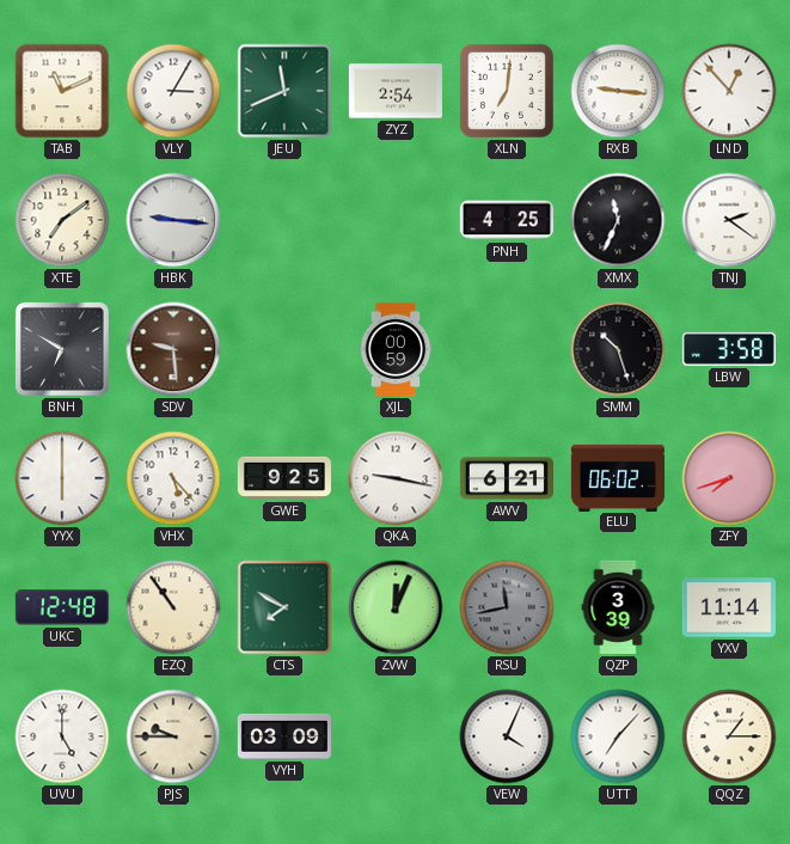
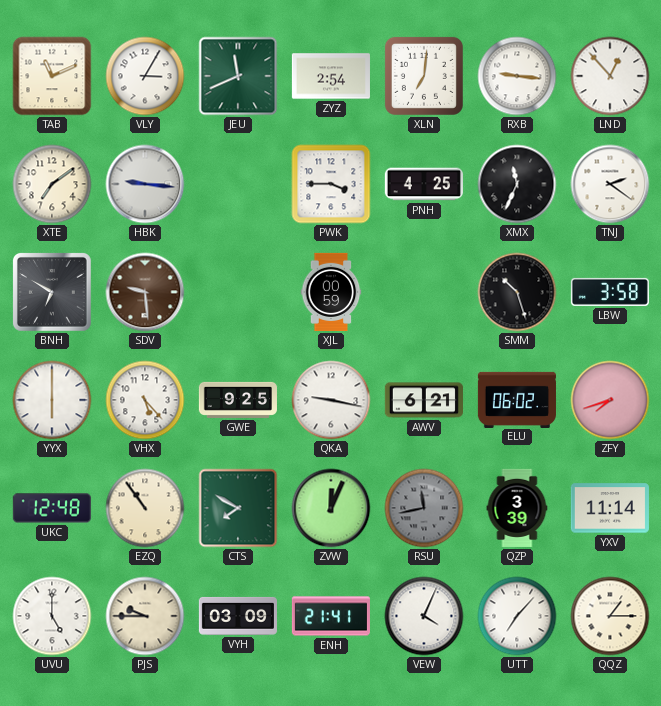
PWK: none -> 3:45
ENH: none -> 21:41
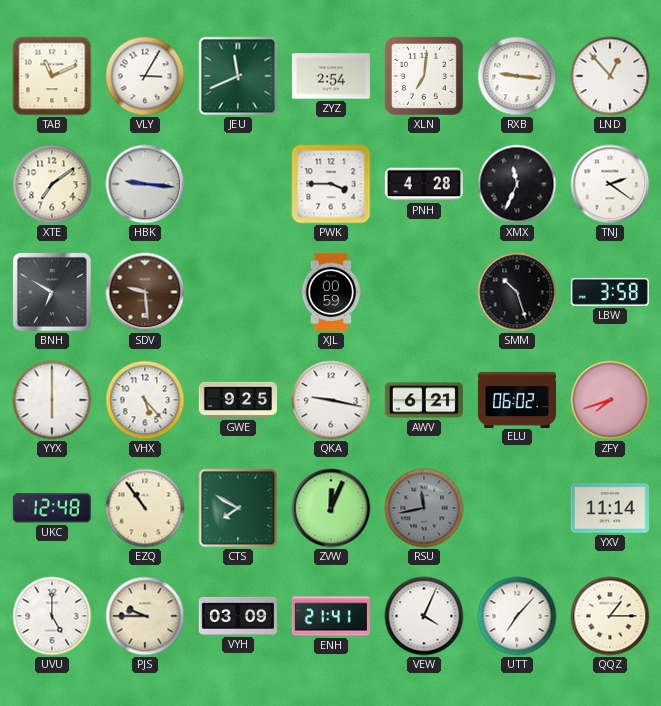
PNH: 4:25 -> 4:28
QZP: 3:39 -> none
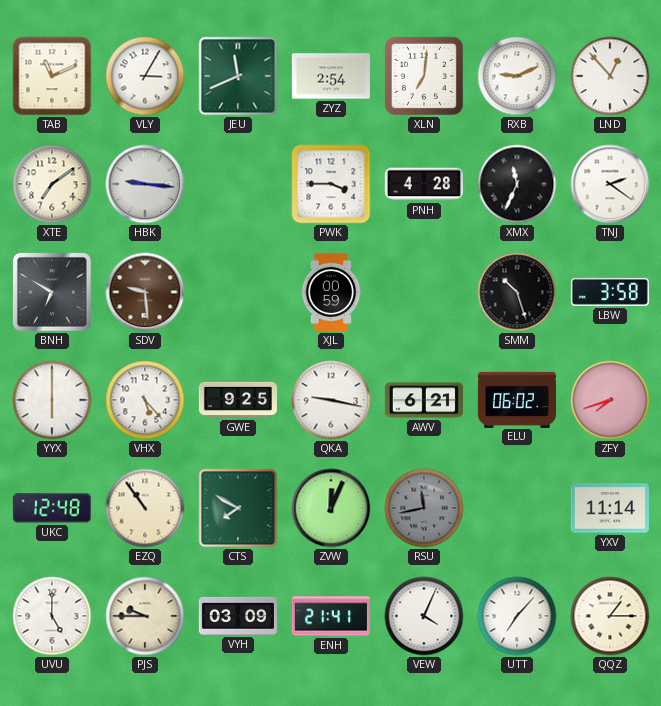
RXB: 9:16 -> 9:11
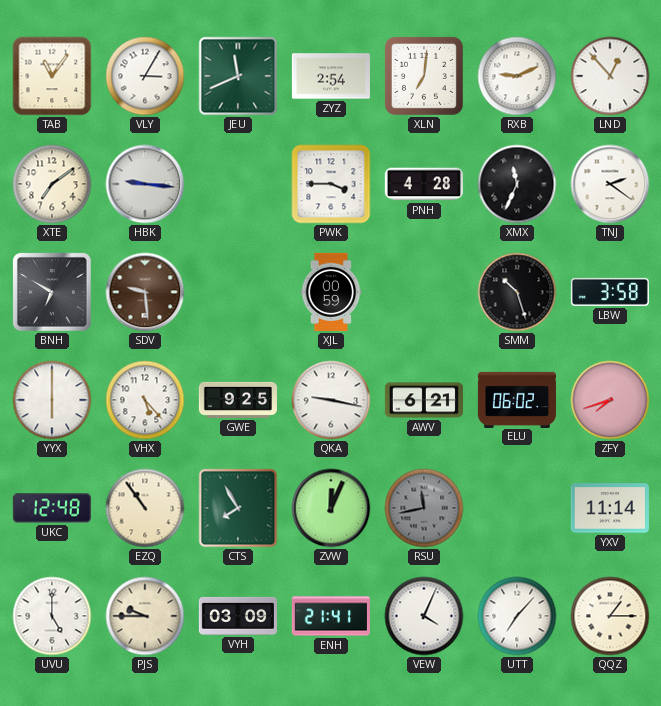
TAB: 11:11 -> 11:06
CTS: 7:50 -> 7:55
